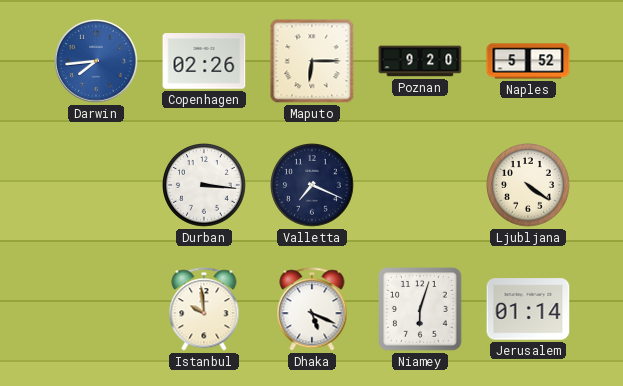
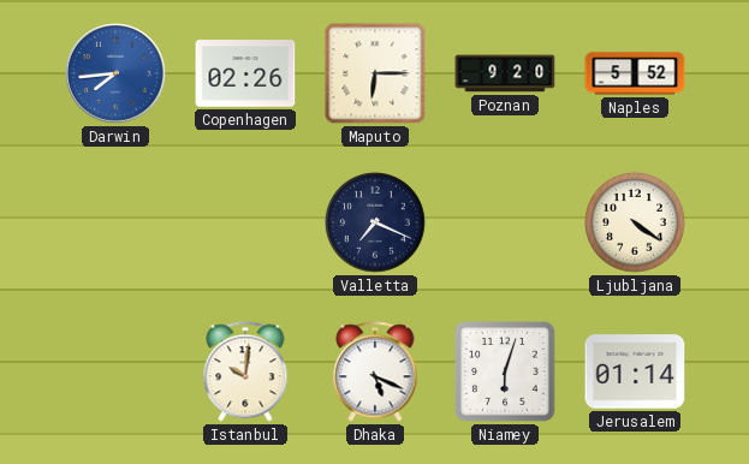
Durban: 3:16 -> none
Istanbul: 9:59 -> 10:01
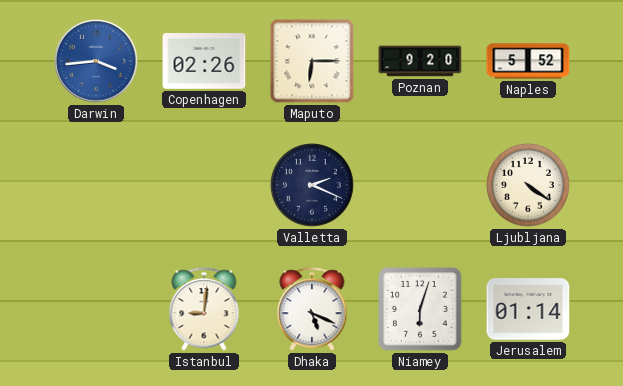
Darwin: 7:44 -> 3:44
Valletta: 7:19 -> 2:19
Istanbul: 10:01 -> 9:01
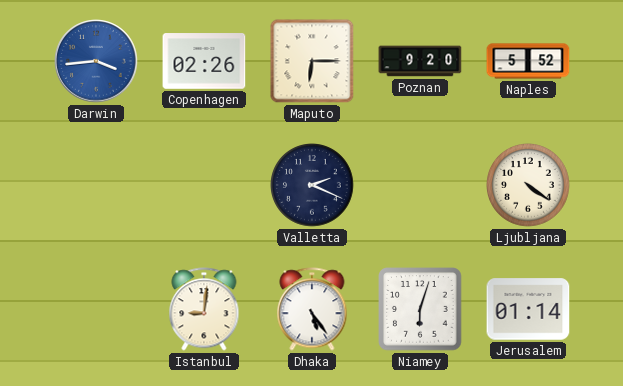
Dhaka: 5:19 -> 5:24
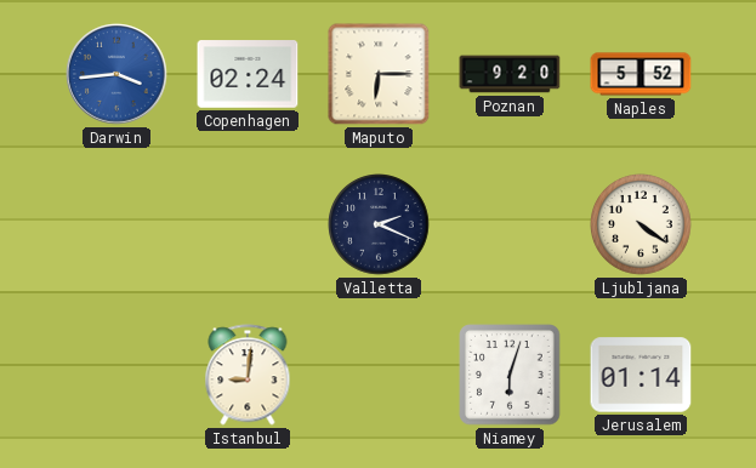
Copenhagen: 02:26 -> 02:24
Dhaka: 5:24 -> none
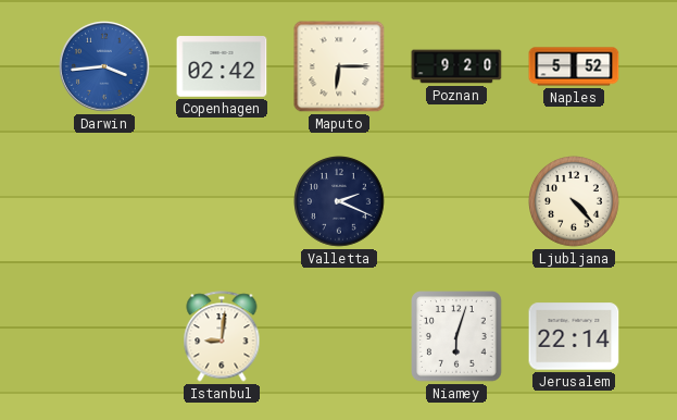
Copenhagen: 02:24 -> 02:42
Ljubljana: 4:21 -> 4:23
Jerusalem: 01:14 -> 22:14
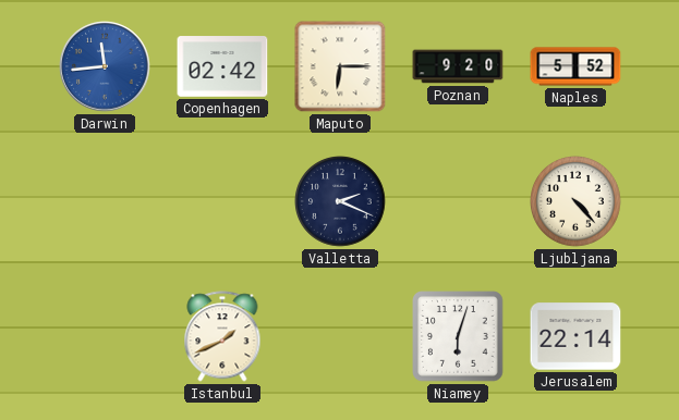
Darwin: 3:44 -> 11:44
Istanbul: 9:01 -> 1:41
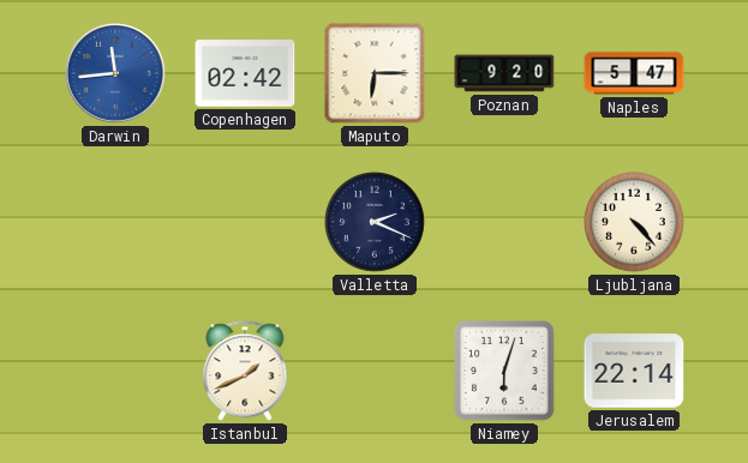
Naples: 5:52 -> 5:47
